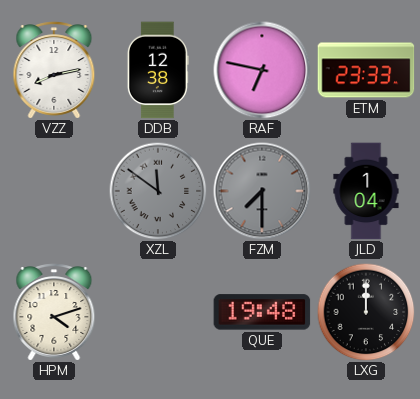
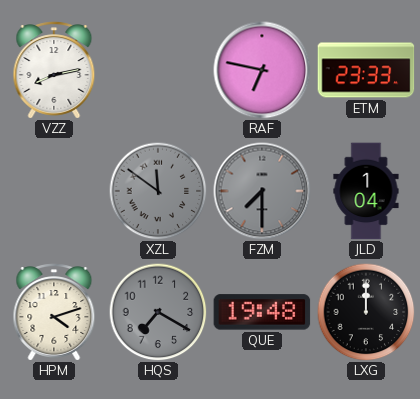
DDB: 12:38 -> none
HQS: none -> 7:20
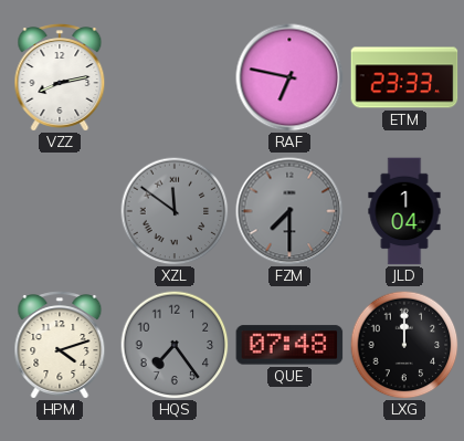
HQS: 7:20 -> 7:24
QUE: 19:48 -> 07:48
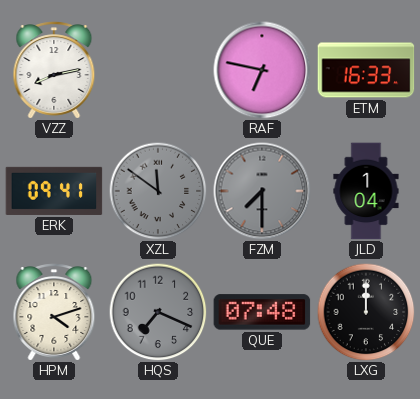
ETM: 23:33 -> 16:33
ERK: none -> 09:41
HQS: 7:24 -> 7:19
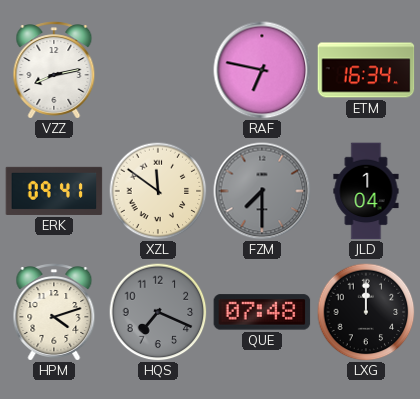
ETM: 16:33 -> 16:34
XZL dial: grey -> cream
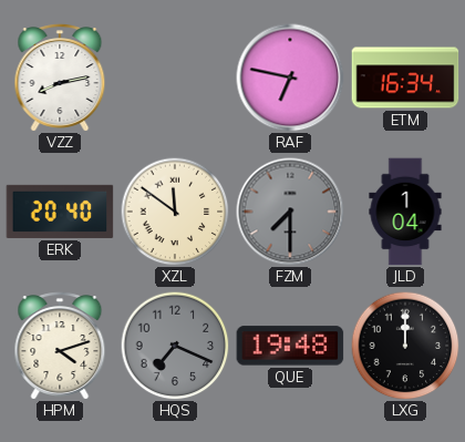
ERK: 09:41 -> 20:40
QUE: 07:48 -> 19:48
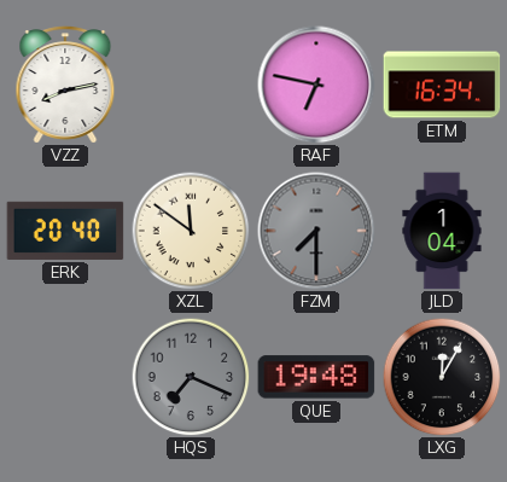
HPM: 4:12 -> none
LXG: 12:00 -> 12:05
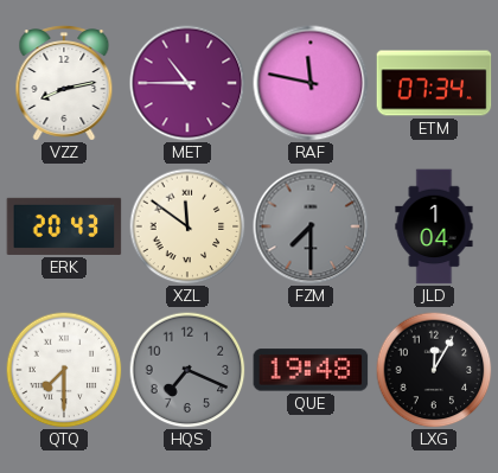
MET: none -> 10:45
RAF: 6:47 -> 11:47
ETM: 16:34 -> 07:34
ERK: 20:40 -> 20:43
QTQ: none -> 7:30
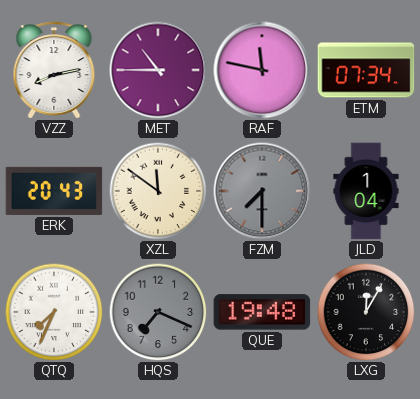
QTQ: 7:30 -> 7:34
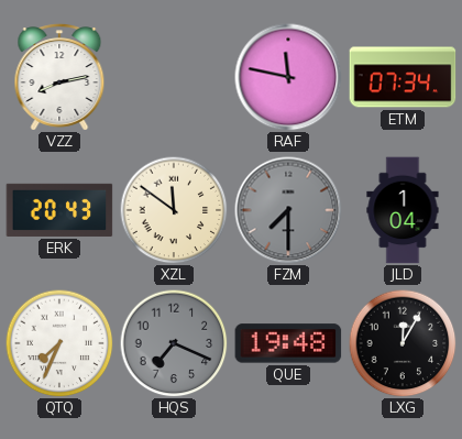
MET: 10:45 -> none
